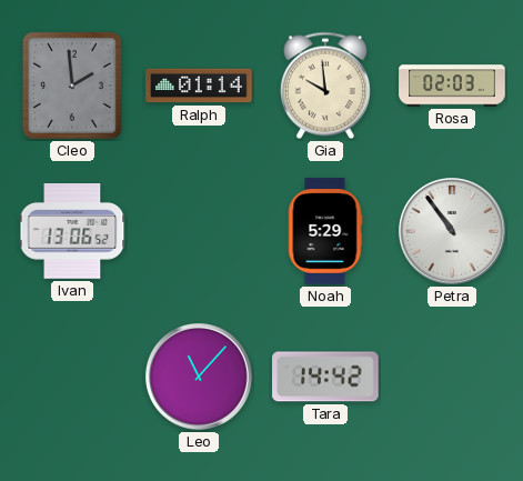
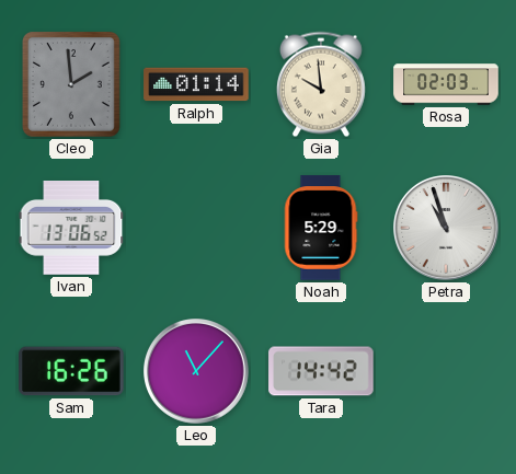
Petra: 10:54 -> 10:57
Sam: none -> 16:26
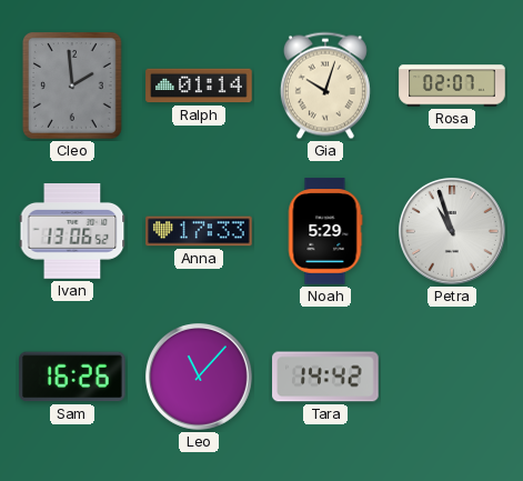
Gia: 9:59 -> 10:03
Rosa: 02:03 -> 02:07
Anna: none -> 17:33
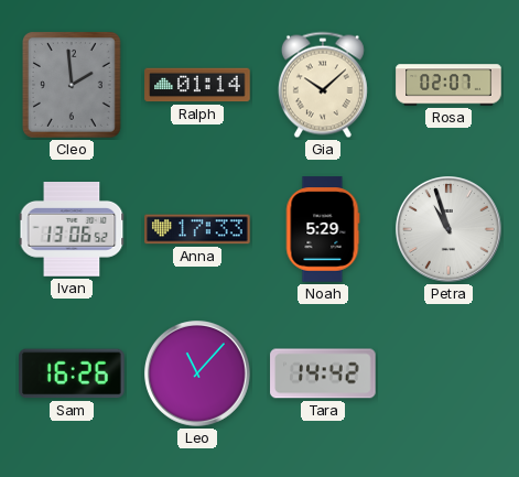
Gia: 10:03 -> 10:08
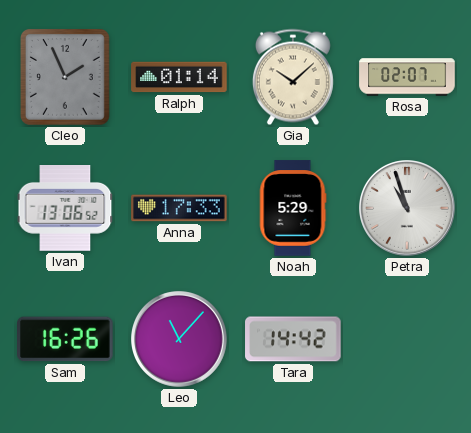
Cleo: 1:59 -> 1:56
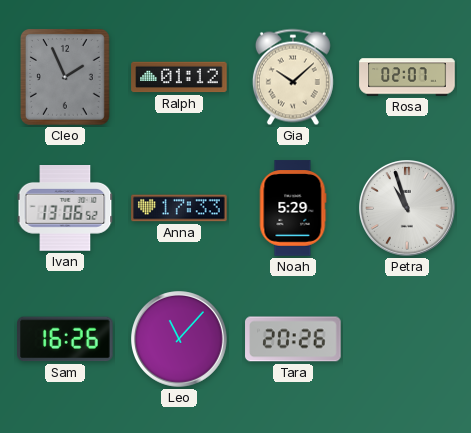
Ralph: 01:14 -> 01:12
Tara: 14:42 -> 20:26
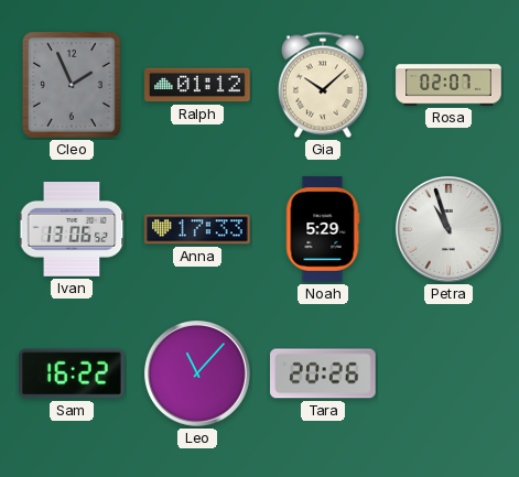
Sam: 16:26 -> 16:22
